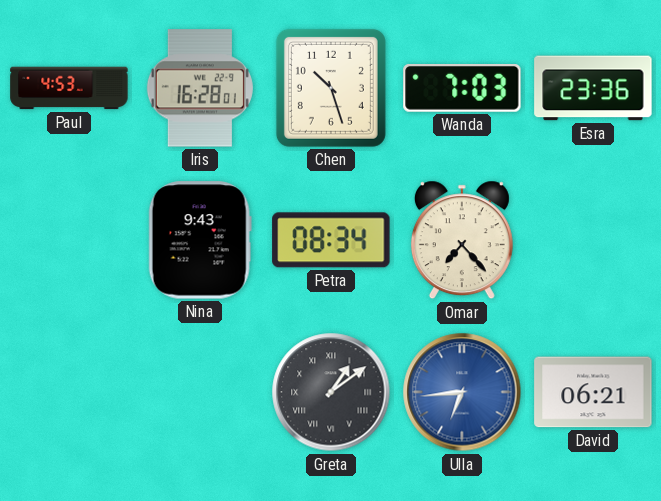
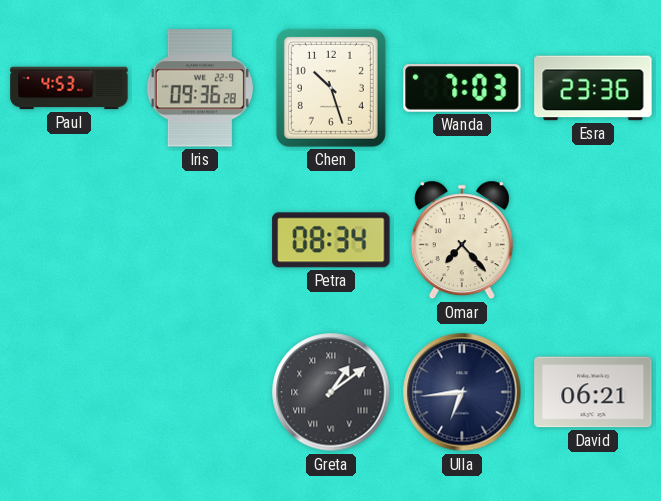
Iris: 16:28 -> 09:36
Nina: 9:43 -> none
Ulla dial: blue -> navy
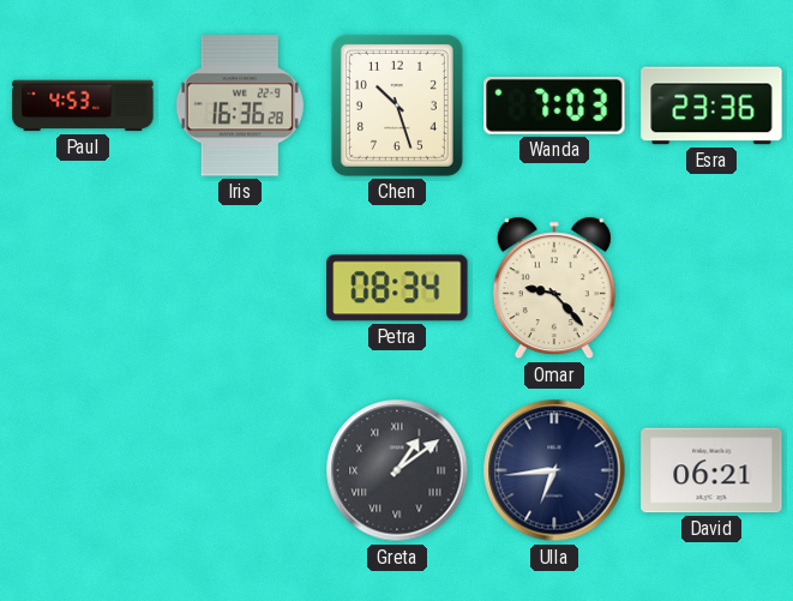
Iris: 09:36 -> 16:36
Omar: 7:23 -> 9:23
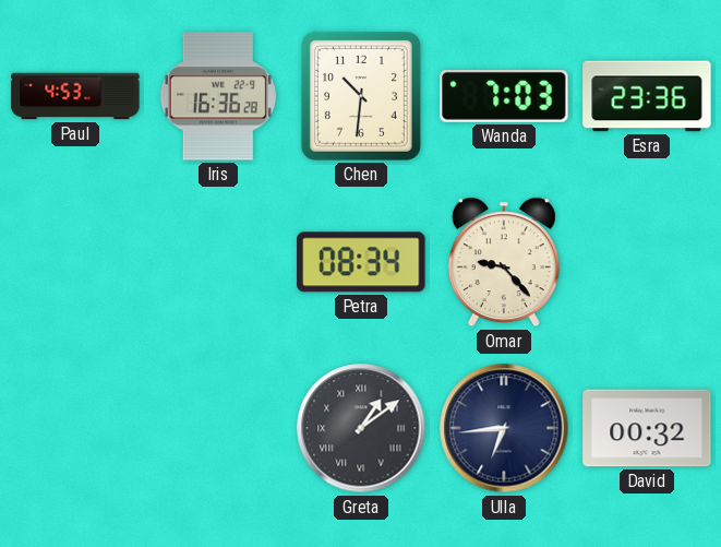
Chen: 10:27 -> 10:31
David: 06:21 -> 00:32
